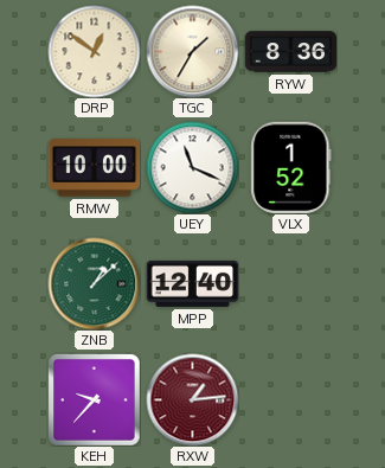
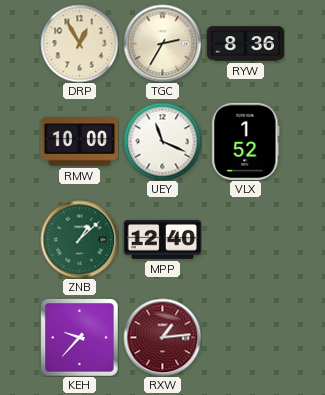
DRP: 12:51 -> 12:55
TGC: 1:35 -> 2:35
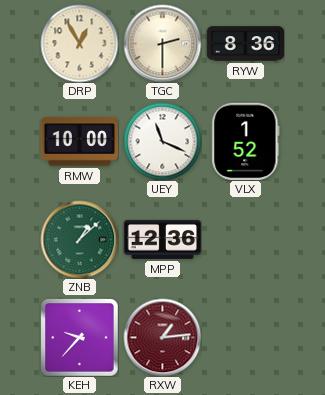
TGC: 2:35 -> 2:30
MPP: 12:40 -> 12:36
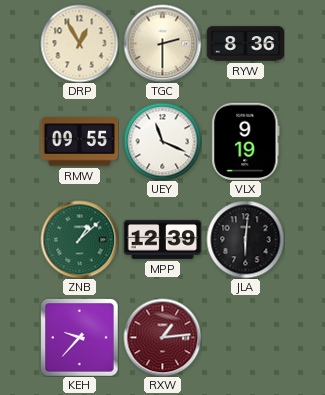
RMW: 10:00 -> 09:55
VLX: 1:52 -> 9:19
MPP: 12:36 -> 12:39
JLA: none -> 6:01
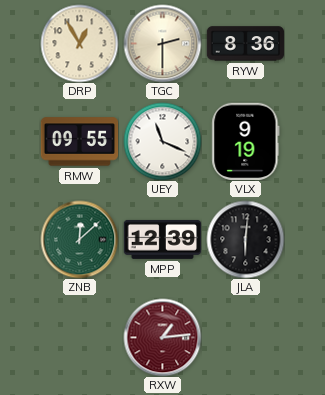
ZNB: 1:08 -> 12:08
KEH: 9:37 -> none
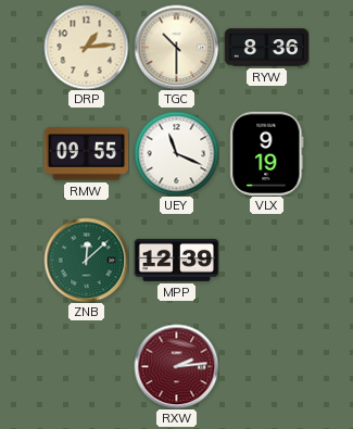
DRP: 12:55 -> 1:14
TGC: 2:30 -> 10:30
JLA: 6:01 -> none
RXW: 1:14 -> 2:14
